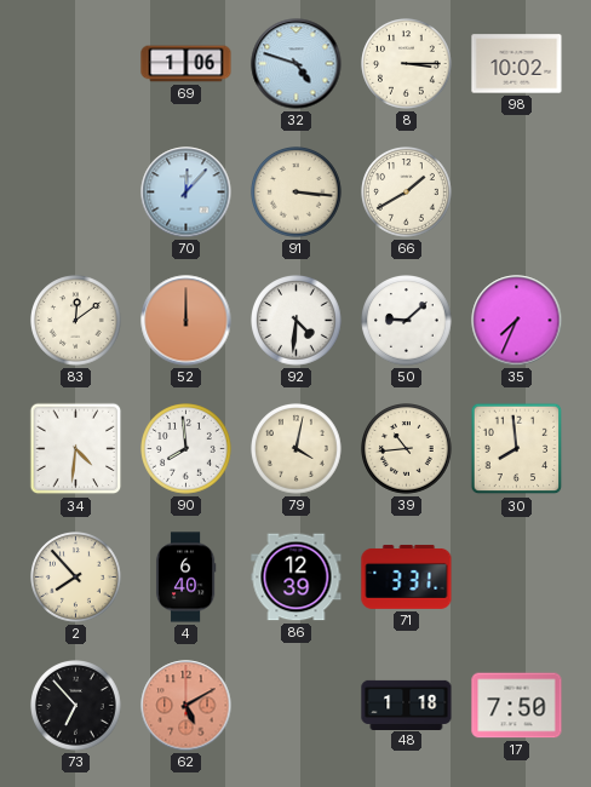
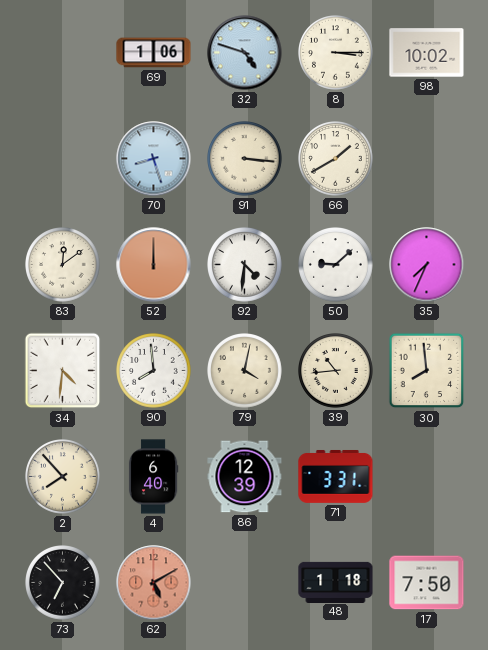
70: 12:07 -> 8:27
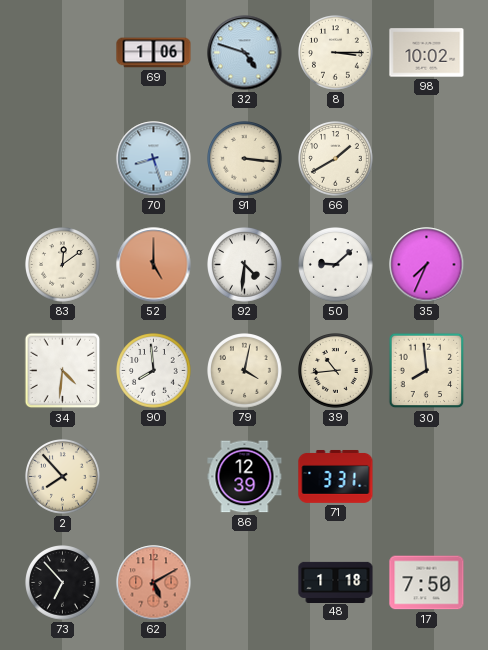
52: 12:00 -> 5:00
4: 6:40 -> none
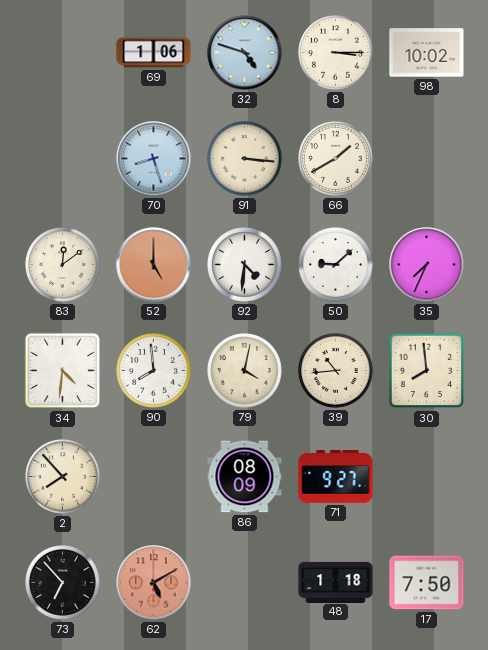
86: 12:39 -> 08:09
71: 3:31 -> 9:27
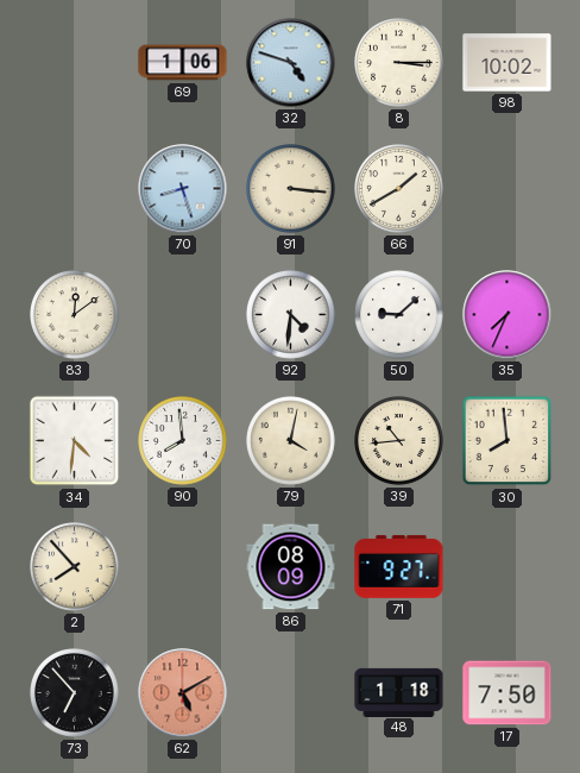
52: 5:00 -> none
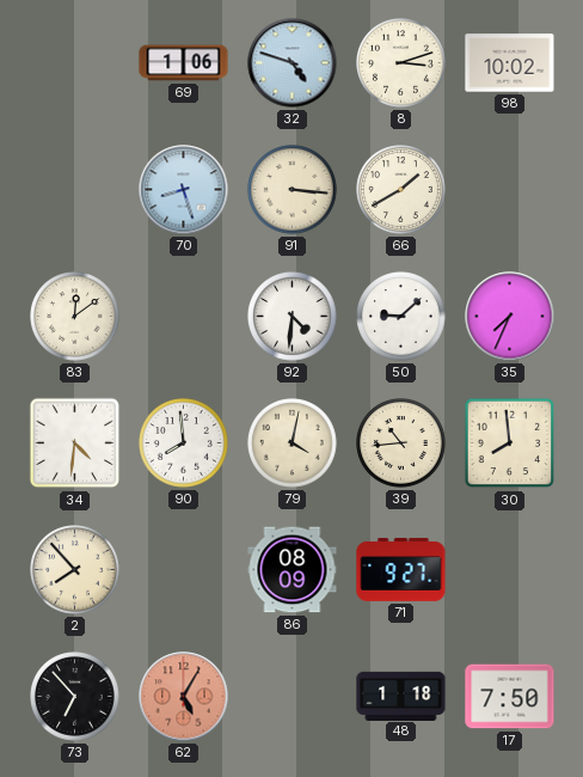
8: 3:15 -> 3:12
62: 5:10 -> 5:05
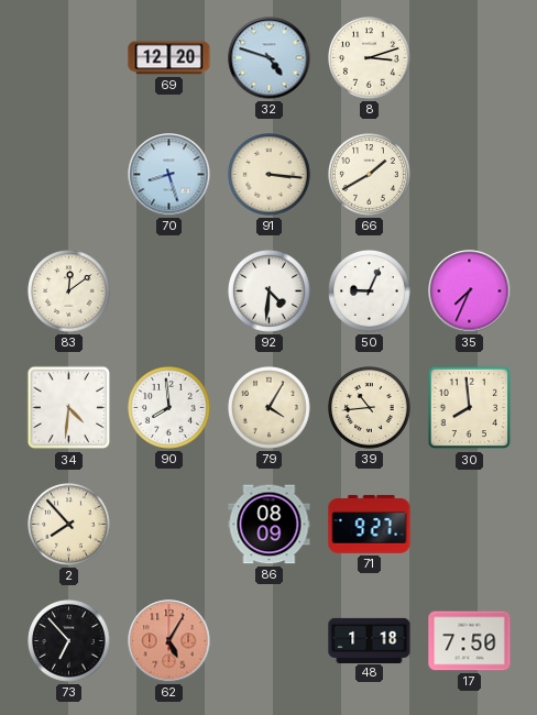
69: 1:06 -> 12:20
98: 10:02 -> none
50: 9:08 -> 9:04
79: 4:02 -> 4:05
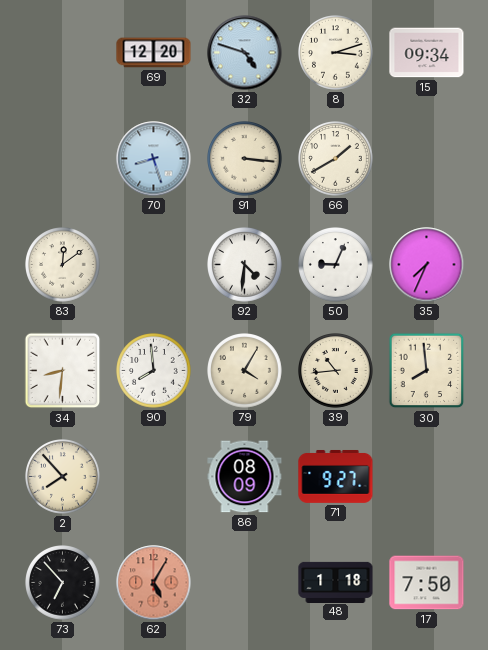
15: none -> 09:34
34: 4:31 -> 8:31
